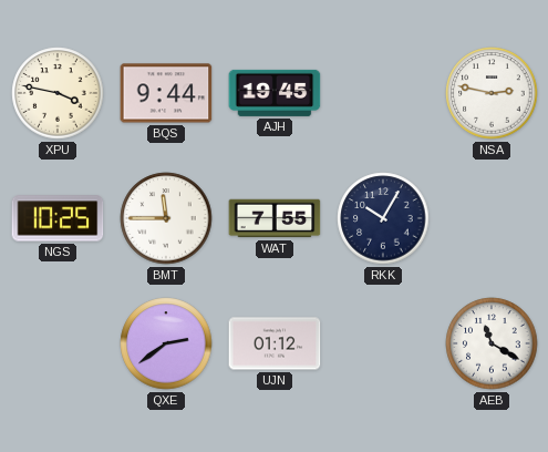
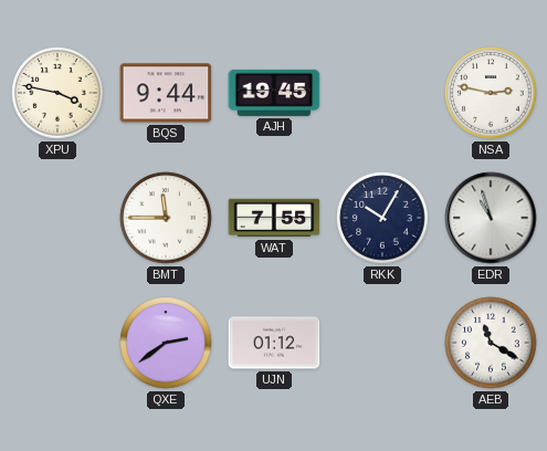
NGS: 10:25 -> none
EDR: none -> 10:57
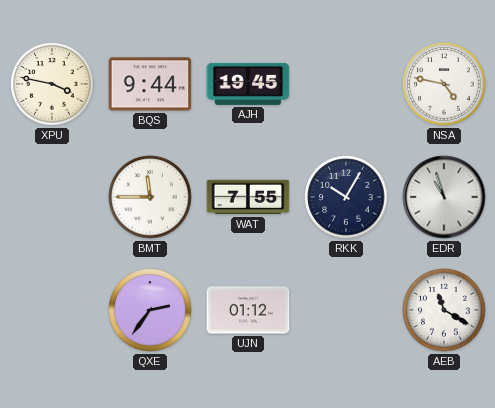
NSA: 2:47 -> 4:47
QXE: 2:39 -> 2:36
